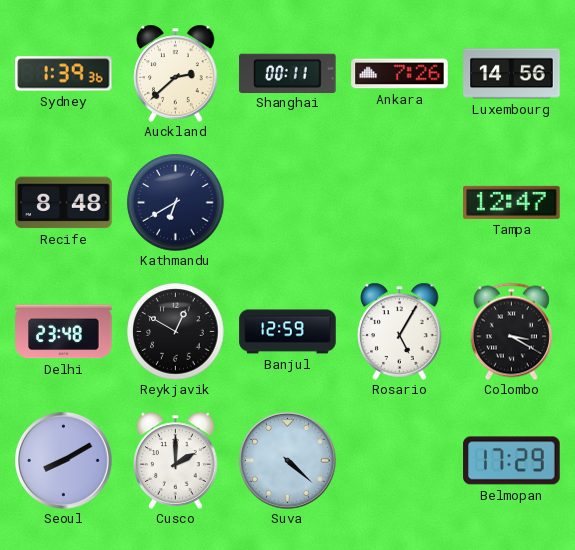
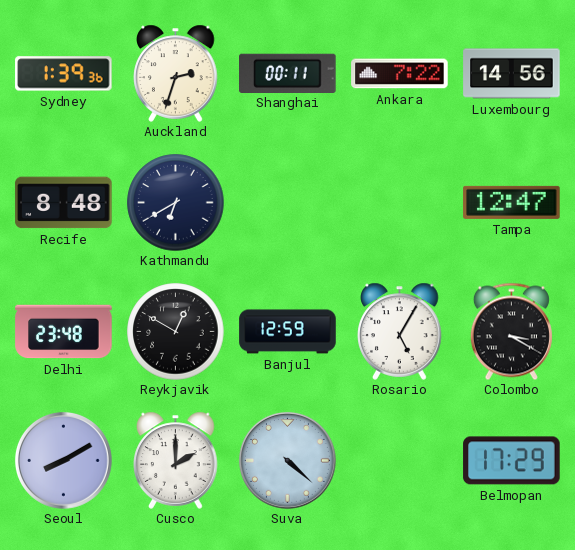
Auckland: 2:38 -> 2:33
Ankara: 7:26 -> 7:22
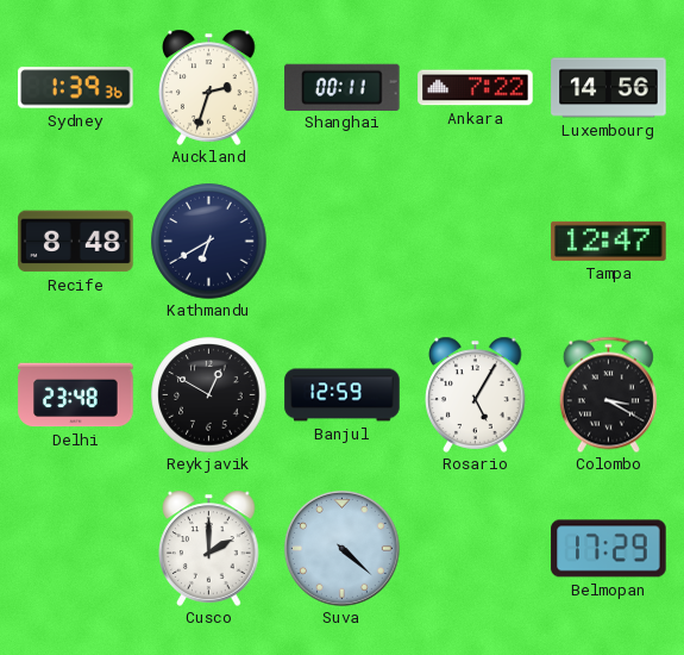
Seoul: 8:10 -> none
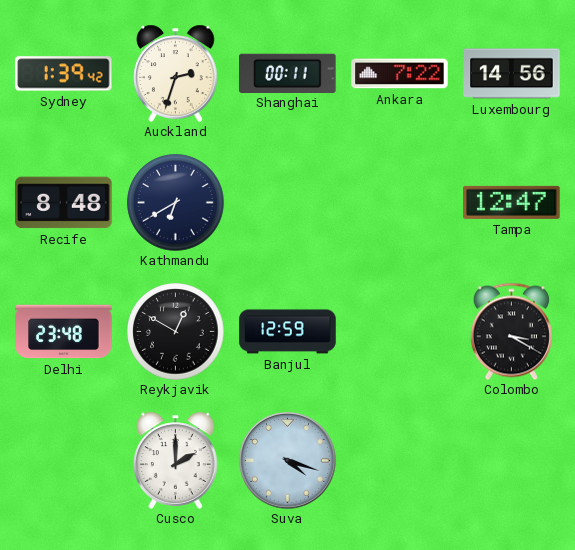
Sydney: 1:39:36 -> 1:39:42
Rosario: 5:05 -> none
Suva: 4:22 -> 4:18
Belmopan: 17:29 -> none
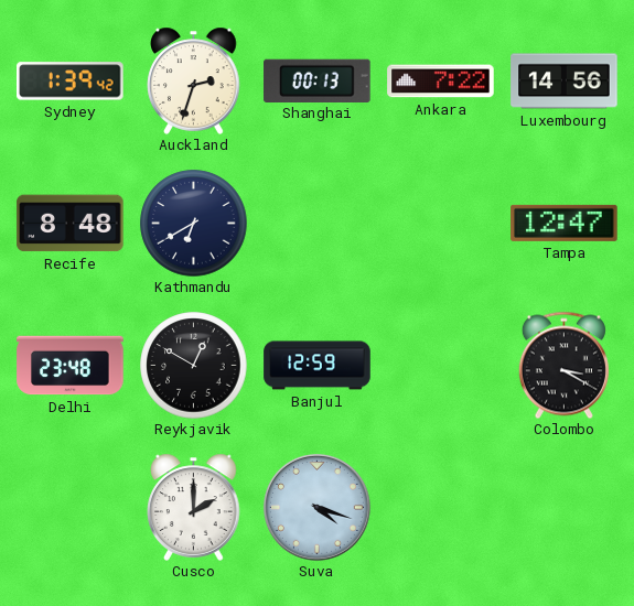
Shanghai: 00:11 -> 00:13
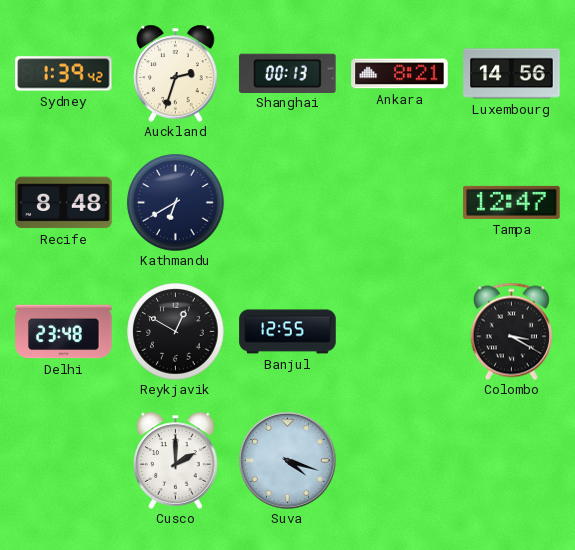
Ankara: 7:22 -> 8:21
Banjul: 12:59 -> 12:55
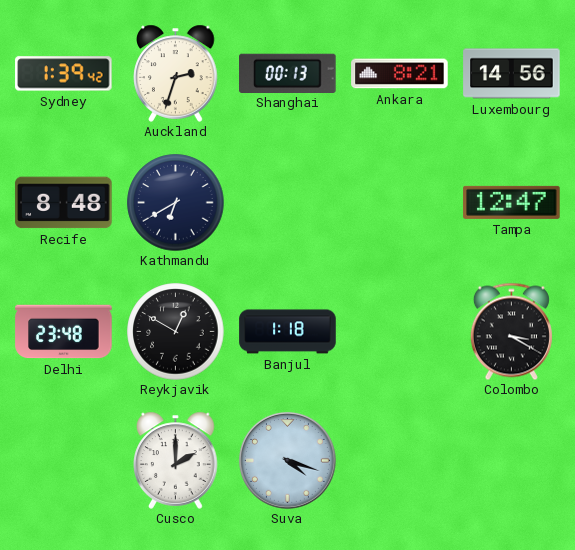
Banjul: 12:55 -> 1:18
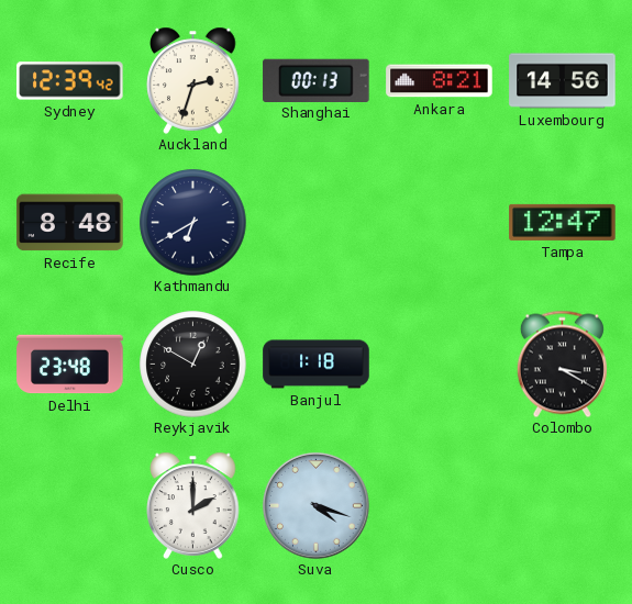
Sydney: 1:39 -> 12:39
